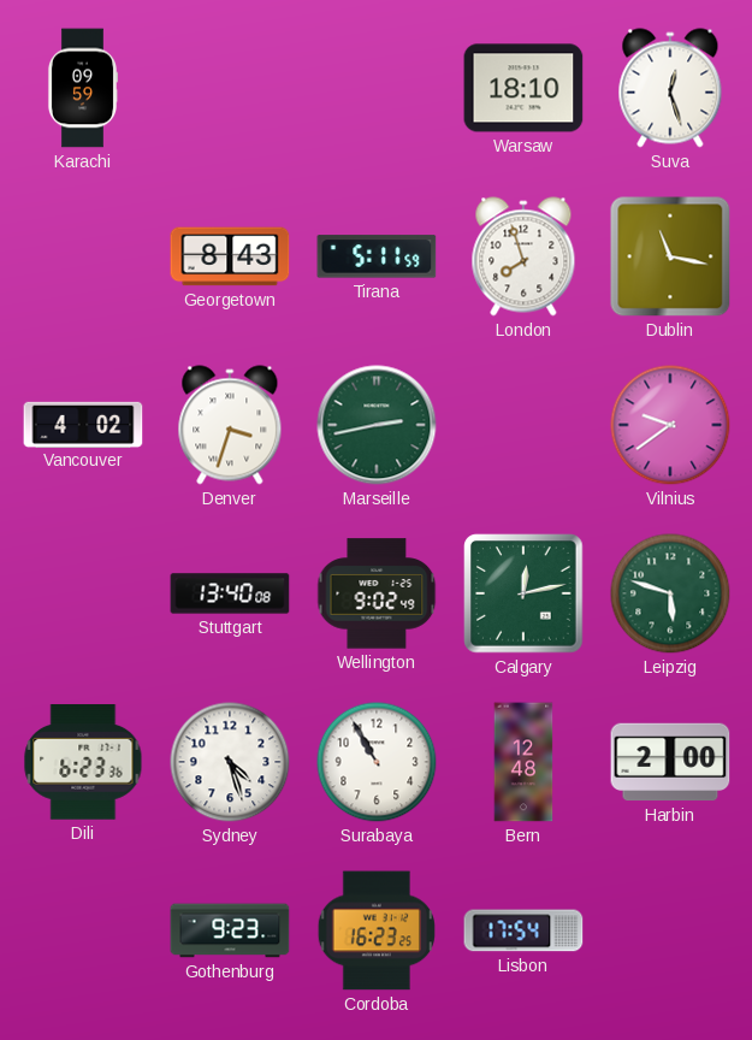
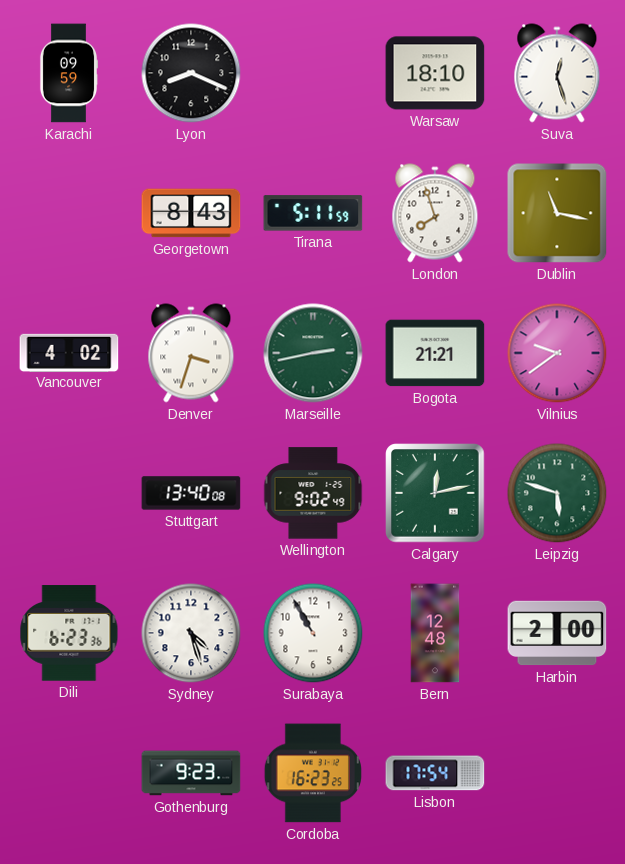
Lyon: none -> 8:19
Bogota: none -> 21:21
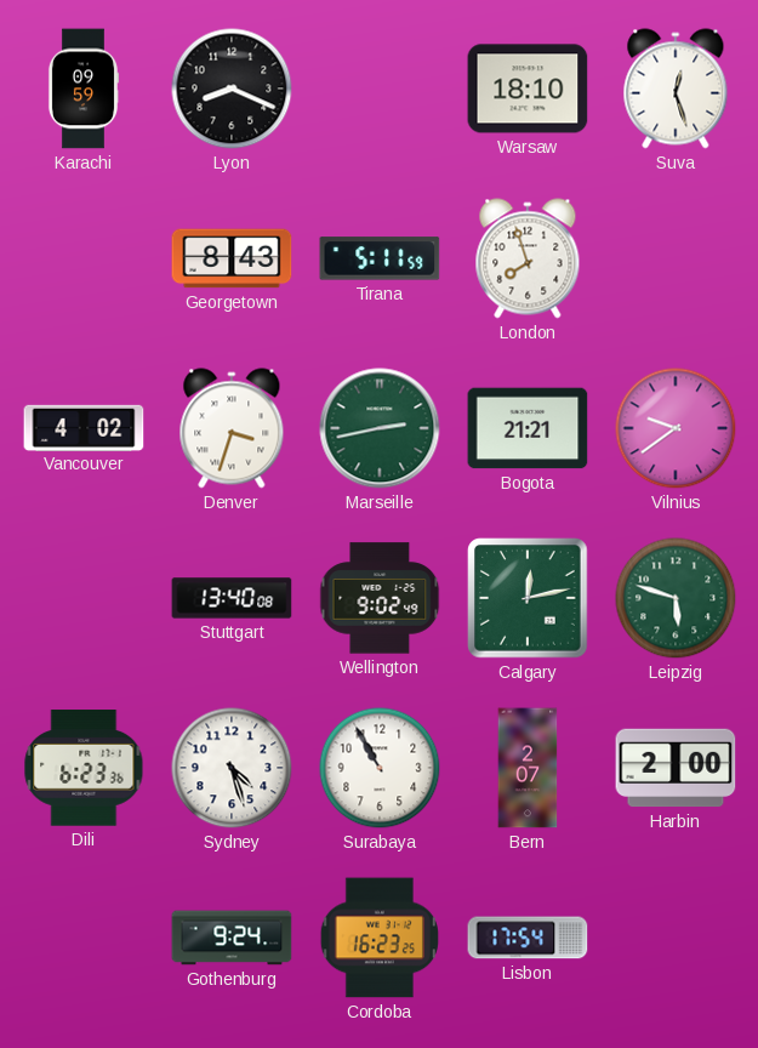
Dublin: 11:17 -> none
Bern: 12:48 -> 2:07
Gothenburg: 9:23 -> 9:24
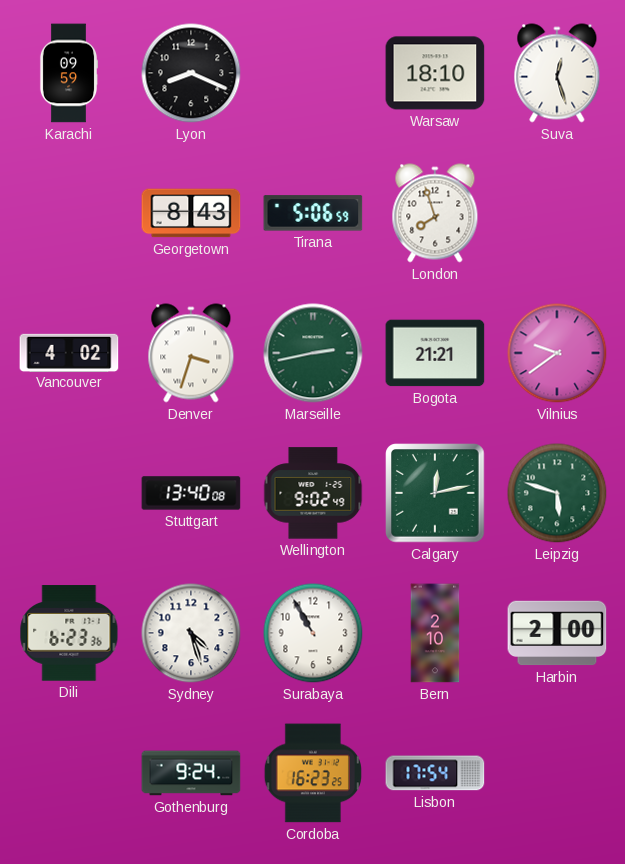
Tirana: 5:11 -> 5:06
Bern: 2:07 -> 2:10
